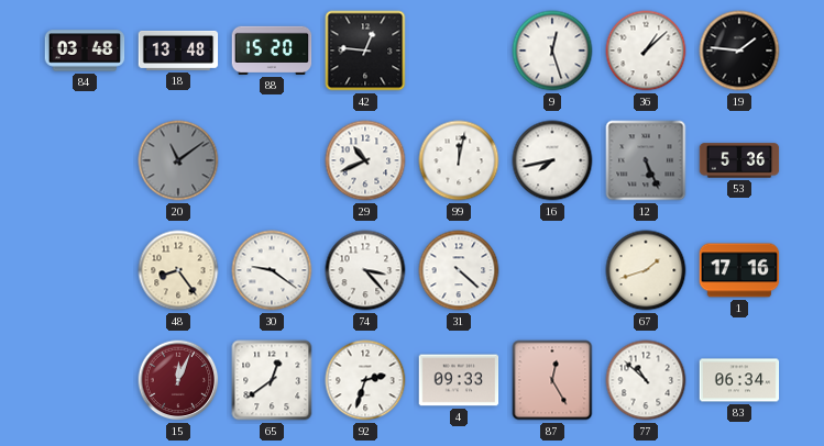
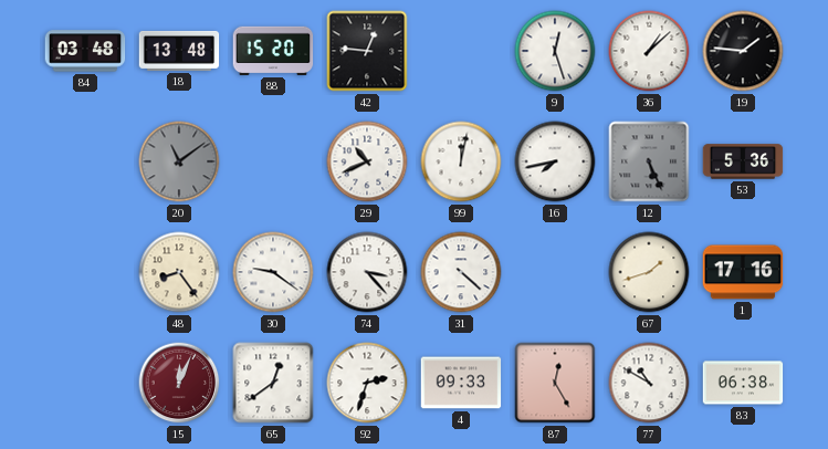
77: 10:52 -> 10:50
83: 06:34 -> 06:38
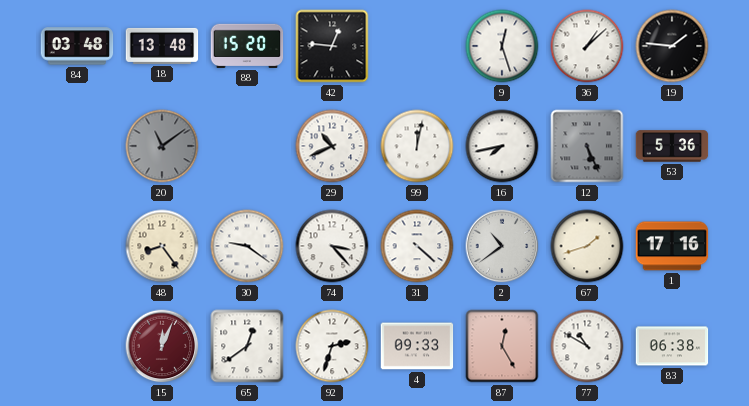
2: none -> 10:39
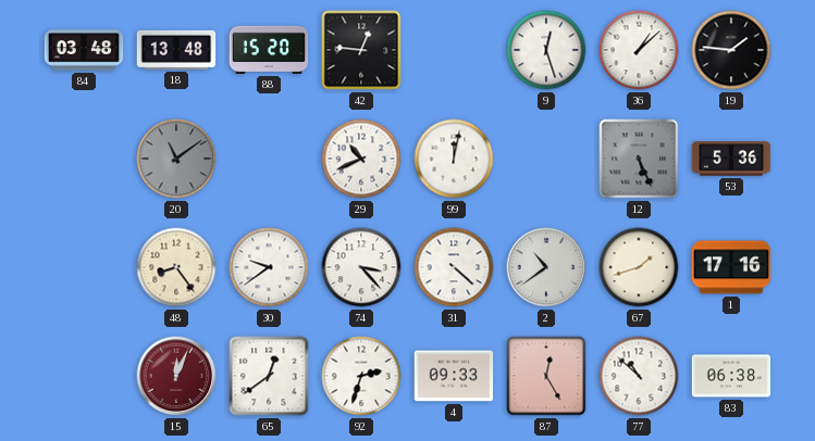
16: 7:43 -> none
30: 9:21 -> 9:39
77: 10:50 -> 10:52
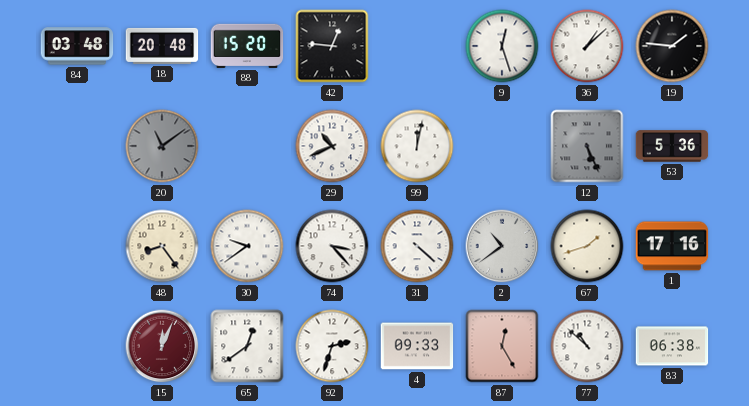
18: 13:48 -> 20:48
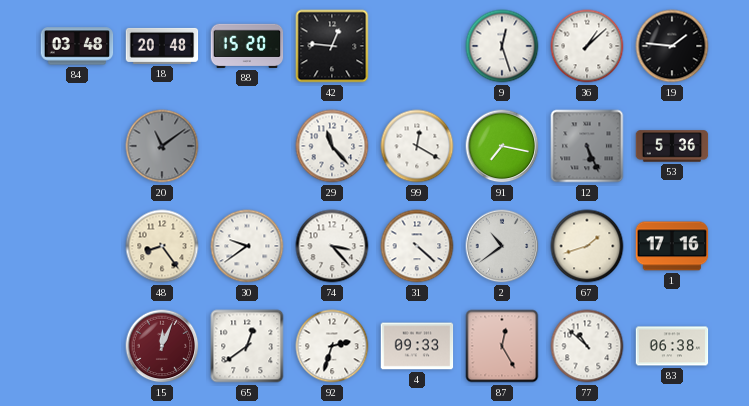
29: 10:41 -> 11:23
99: 12:02 -> 12:20
91: none -> 7:17
